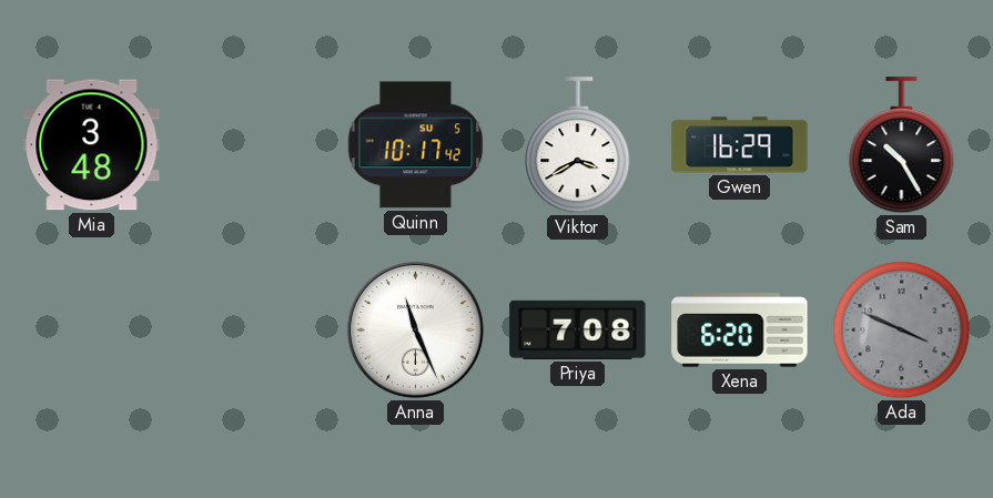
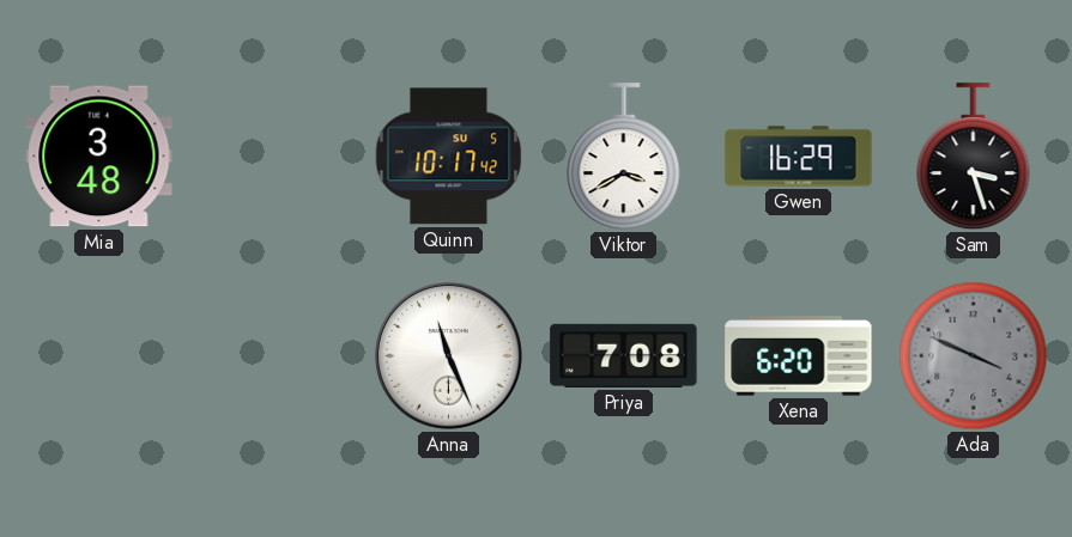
Sam: 10:25 -> 3:27
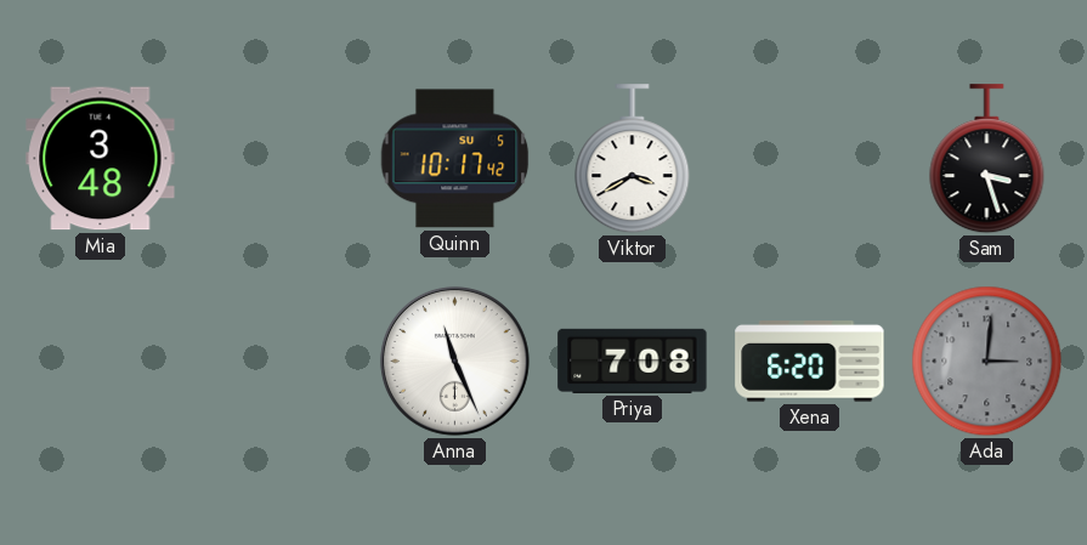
Gwen: 16:29 -> none
Ada: 3:49 -> 3:01
